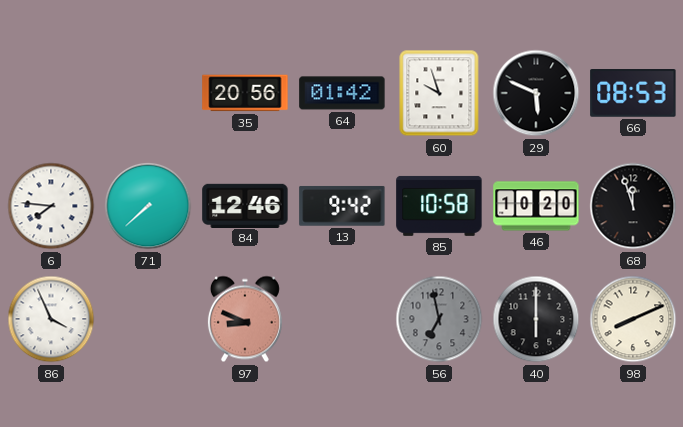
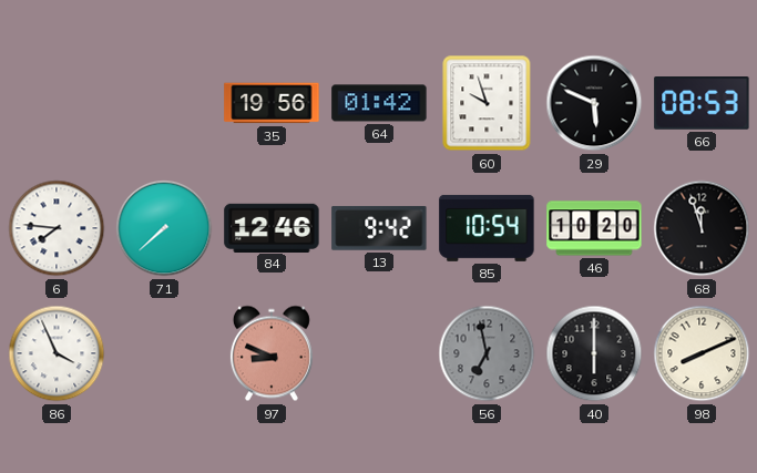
35: 20:56 -> 19:56
85: 10:58 -> 10:54
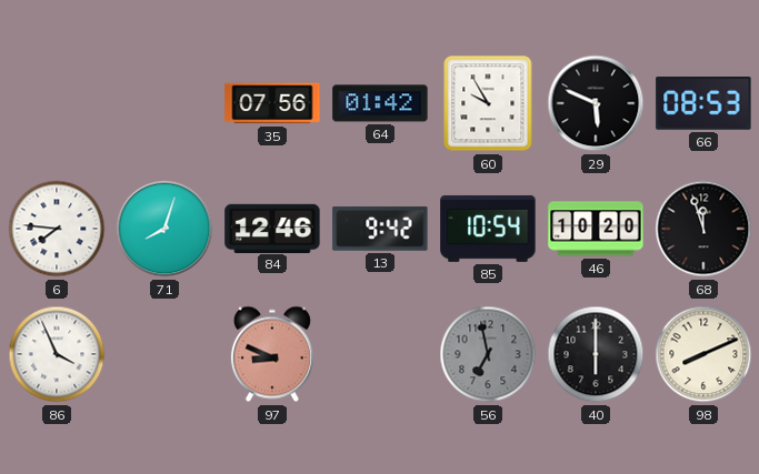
35: 19:56 -> 07:56
60: 9:57 -> 9:55
71: 7:38 -> 8:03
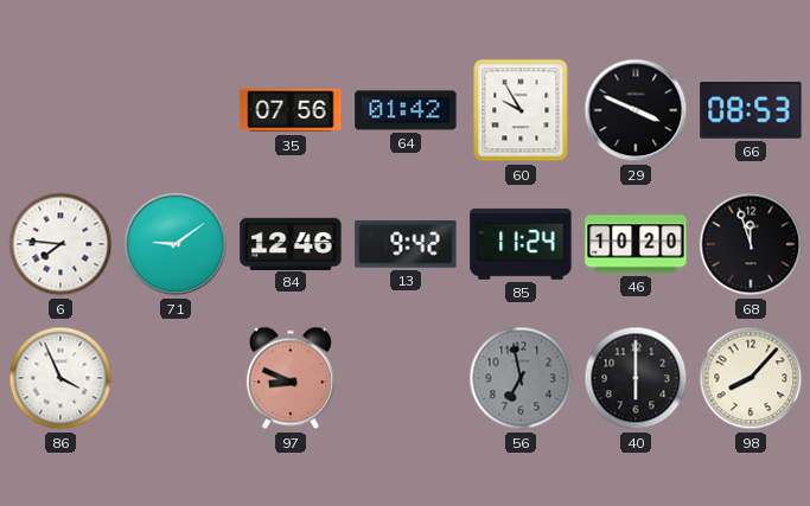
29: 5:49 -> 3:49
71: 8:03 -> 9:09
85: 10:54 -> 11:24
98: 8:11 -> 8:07
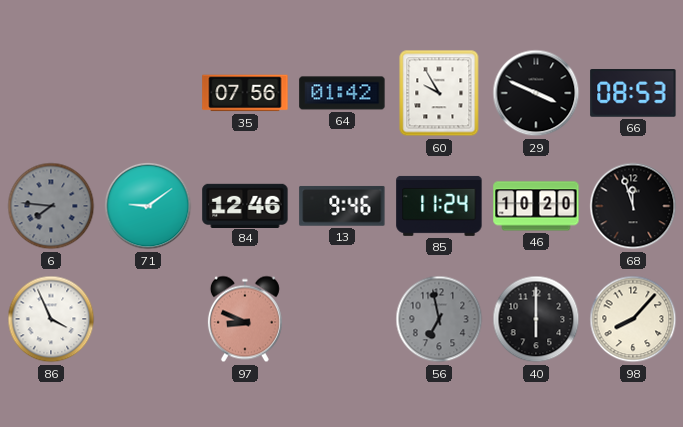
6 dial: white -> grey
13: 9:42 -> 9:46
